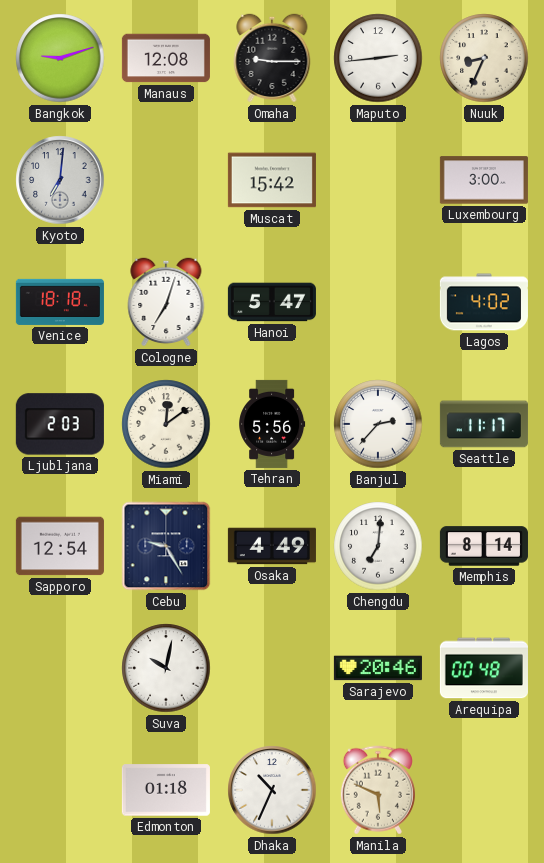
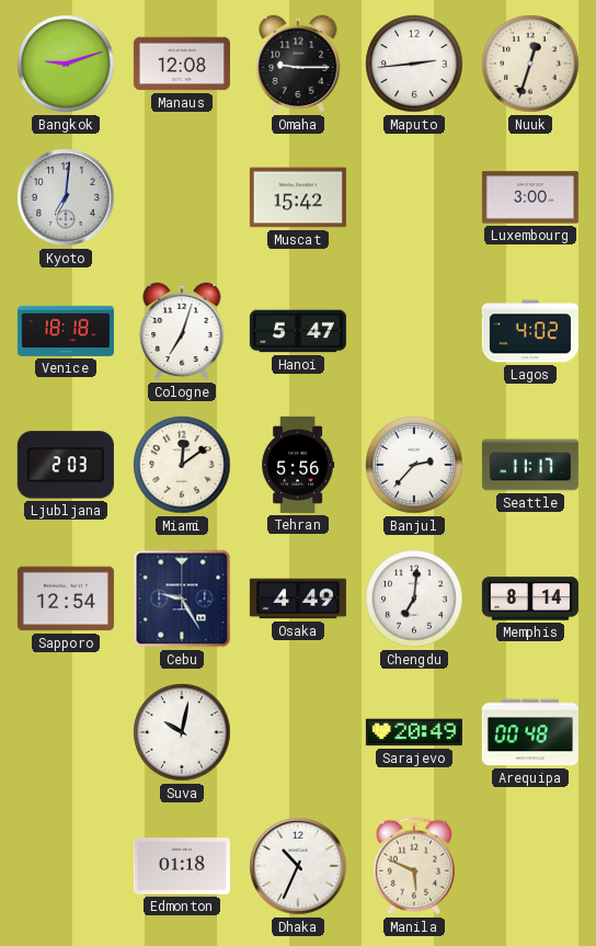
Nuuk: 8:34 -> 12:33
Sarajevo: 20:46 -> 20:49
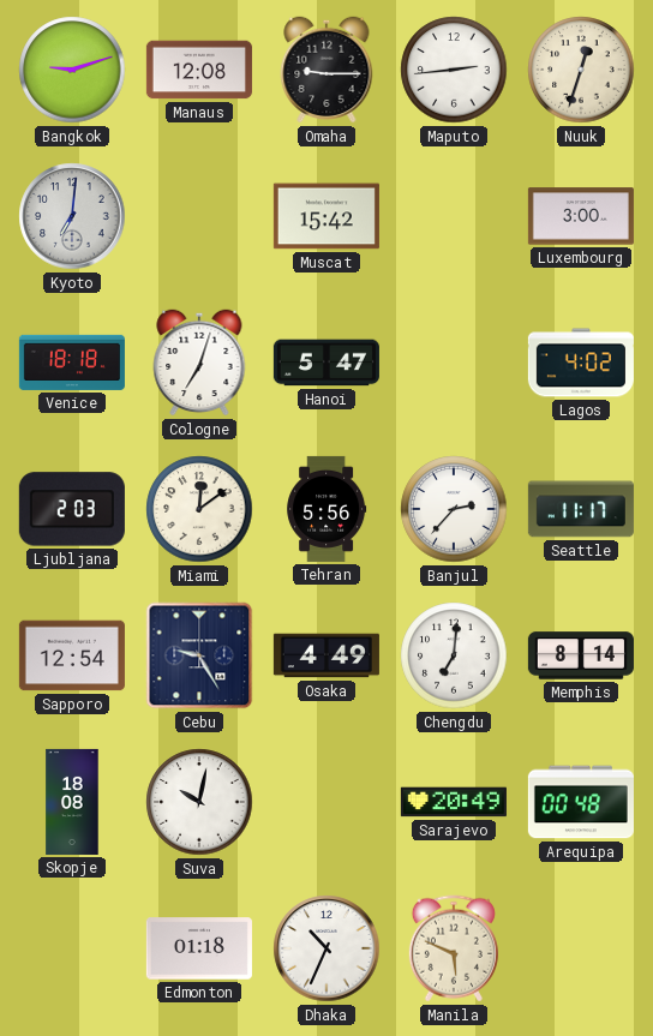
Skopje: none -> 18:08
